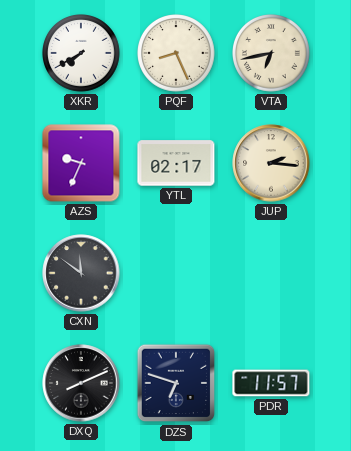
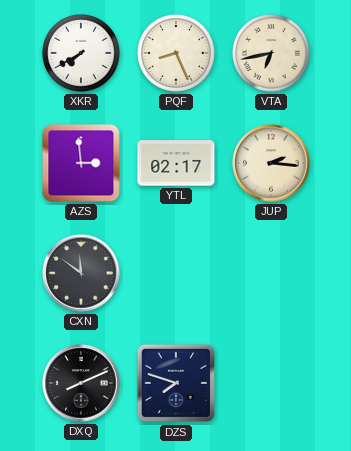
AZS: 9:34 -> 2:59
DZS: 6:48 -> 7:48
PDR: 11:57 -> none
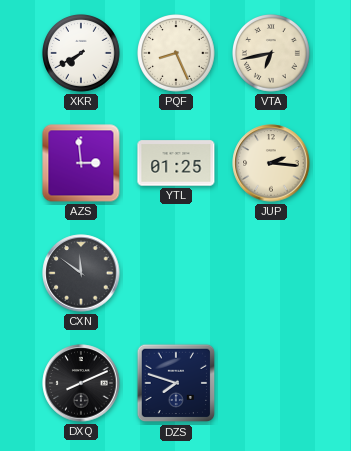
YTL: 02:17 -> 01:25
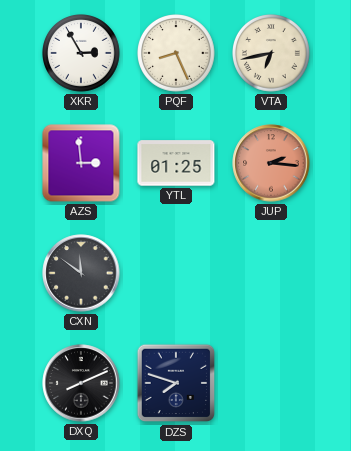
XKR: 7:40 -> 2:55
JUP dial: cream -> salmon
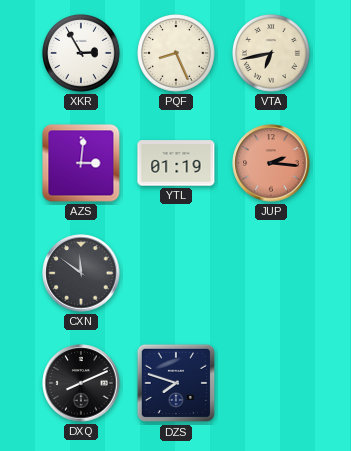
AZS: 2:59 -> 3:01
YTL: 01:25 -> 01:19
